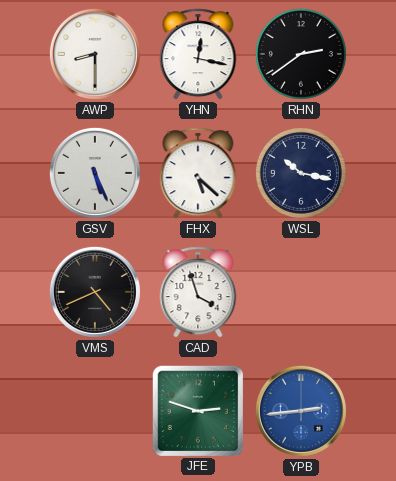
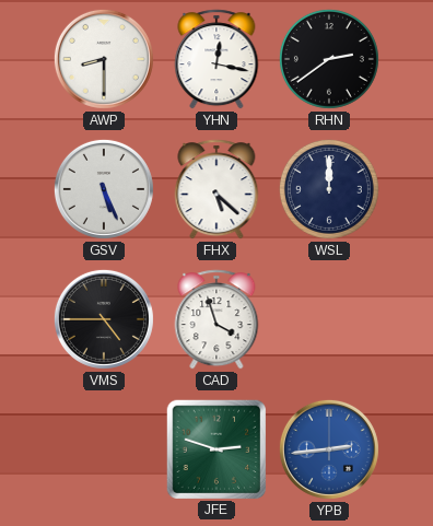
WSL: 10:17 -> 12:00
VMS: 4:41 -> 4:45
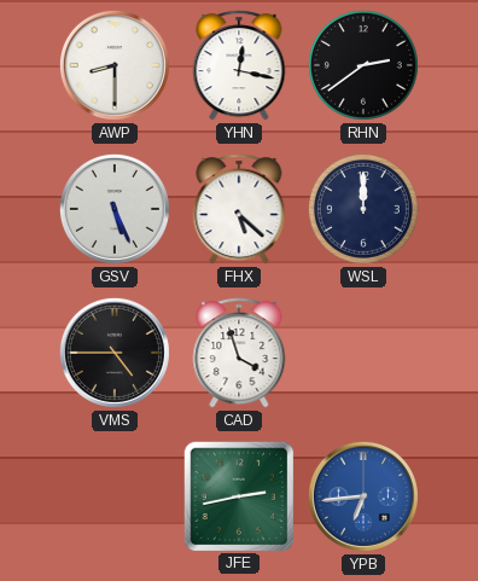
JFE: 2:48 -> 2:43
YPB: 2:44 -> 6:44
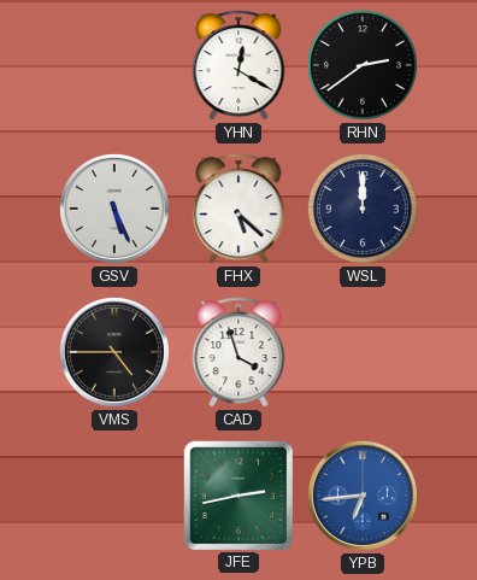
AWP: 8:30 -> none
YHN: 12:17 -> 12:20
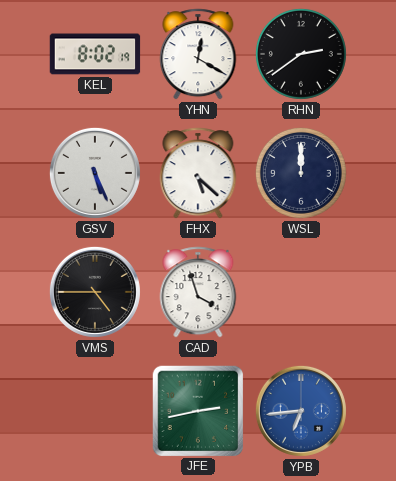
KEL: none -> 8:02
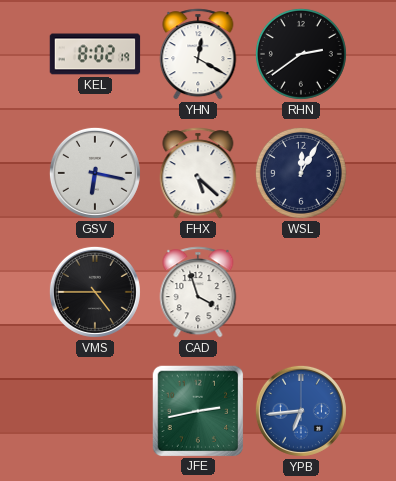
GSV: 5:26 -> 6:17
WSL: 12:00 -> 12:05
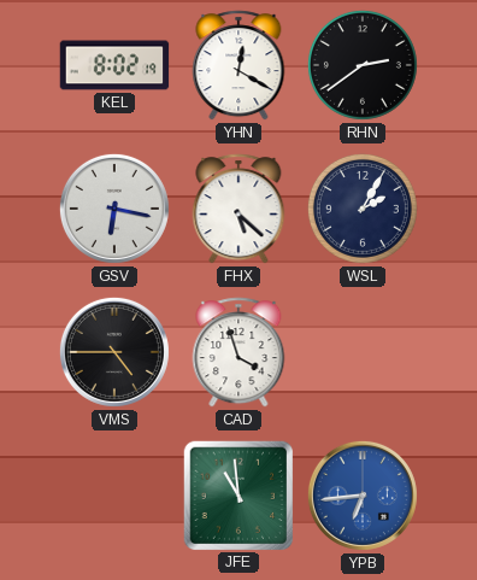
WSL: 12:05 -> 2:05
JFE: 2:43 -> 10:59
